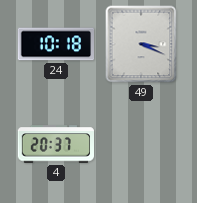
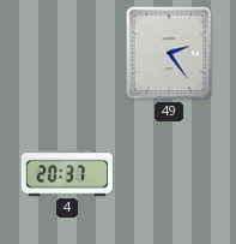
24: 10:18 -> none
49: 3:19 -> 2:24
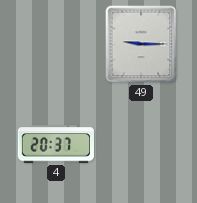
49: 2:24 -> 9:15
